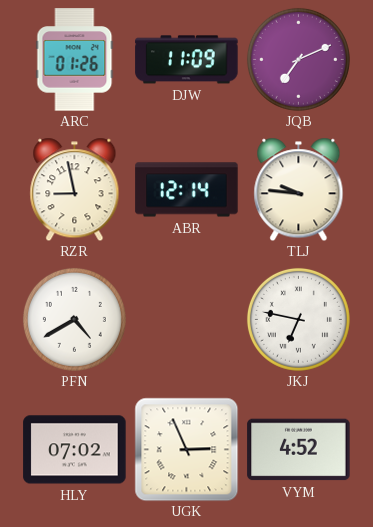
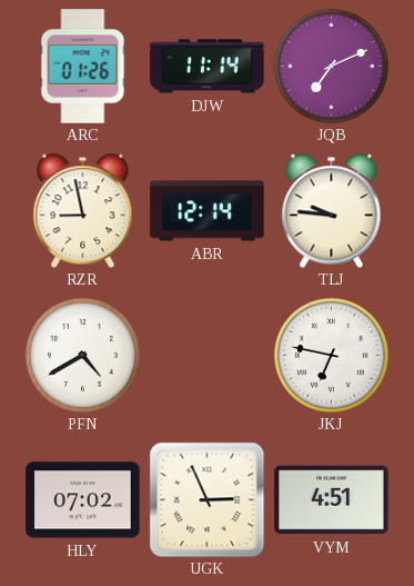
DJW: 11:09 -> 11:14
VYM: 4:52 -> 4:51
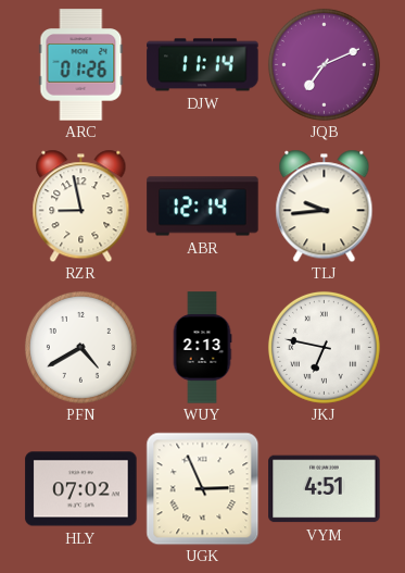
TLJ: 9:46 -> 9:44
WUY: none -> 2:13
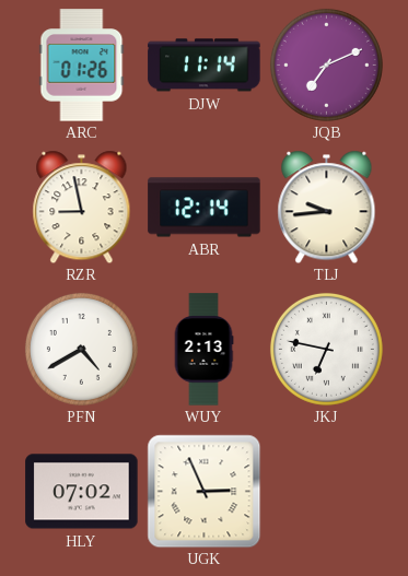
VYM: 4:51 -> none
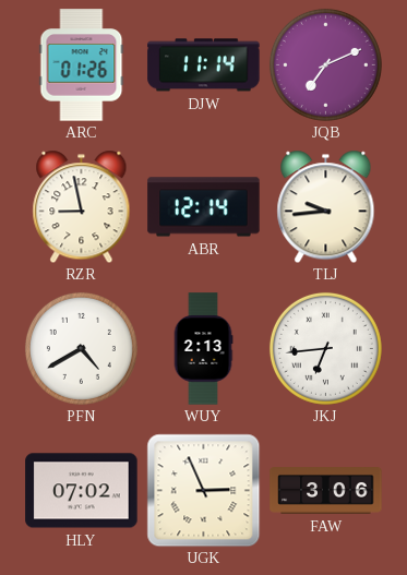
JKJ: 6:47 -> 6:44
FAW: none -> 3:06
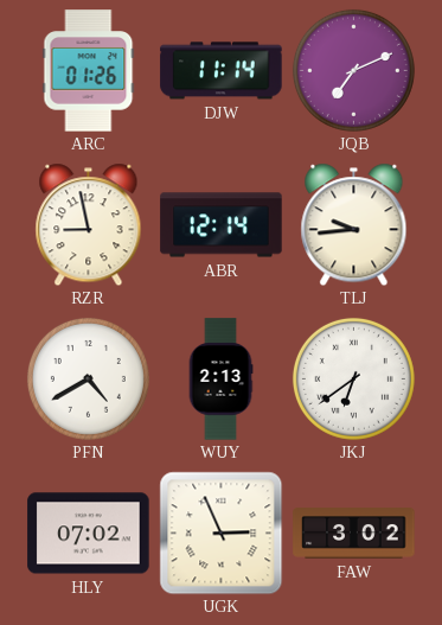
JKJ: 6:44 -> 6:39
FAW: 3:06 -> 3:02
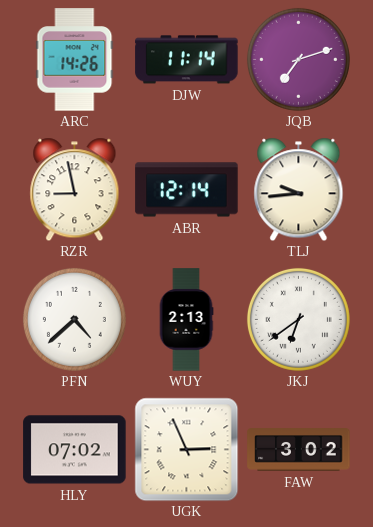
ARC: 01:26 -> 14:26
JQB: 7:11 -> 7:12
PFN: 4:40 -> 4:38
